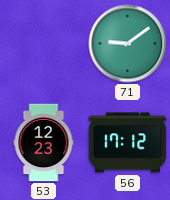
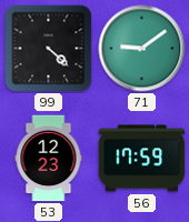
99: none -> 4:22
56: 17:12 -> 17:59
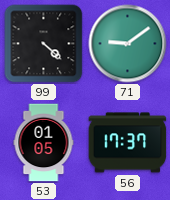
53: 12:23 -> 01:05
56: 17:59 -> 17:37
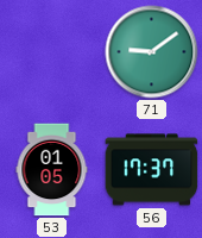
99: 4:22 -> none
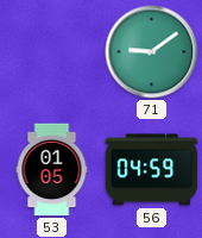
56: 17:37 -> 04:59
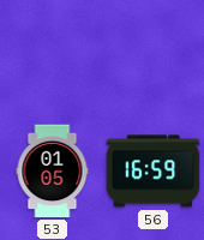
71: 9:09 -> none
56: 04:59 -> 16:59
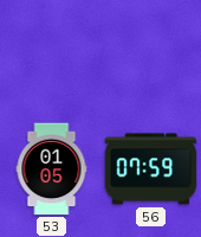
56: 16:59 -> 07:59
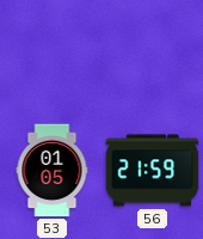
56: 07:59 -> 21:59
